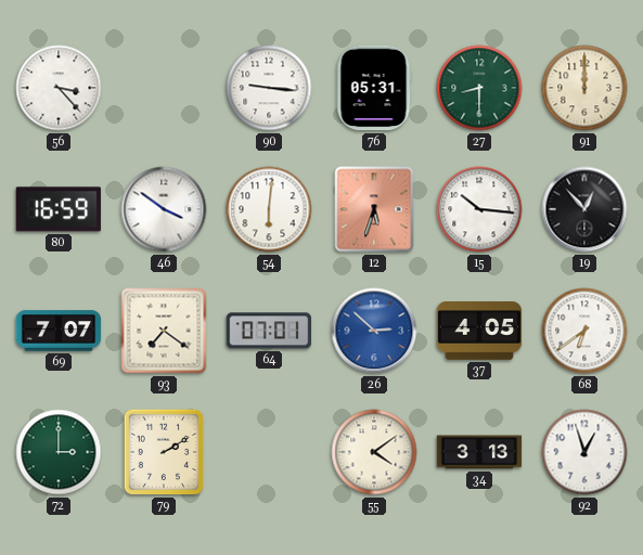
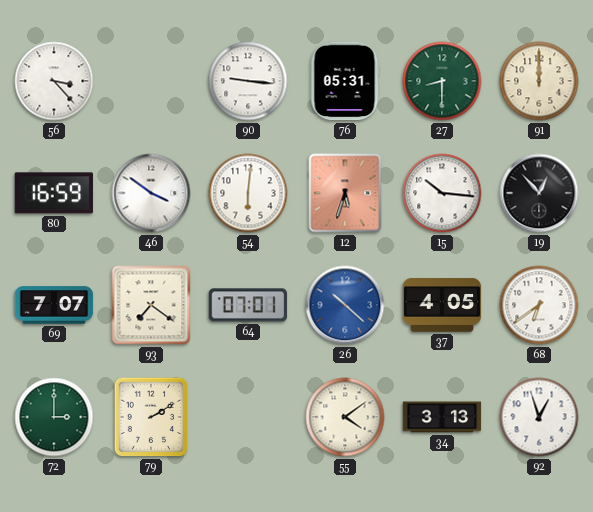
26: 2:52 -> 10:22
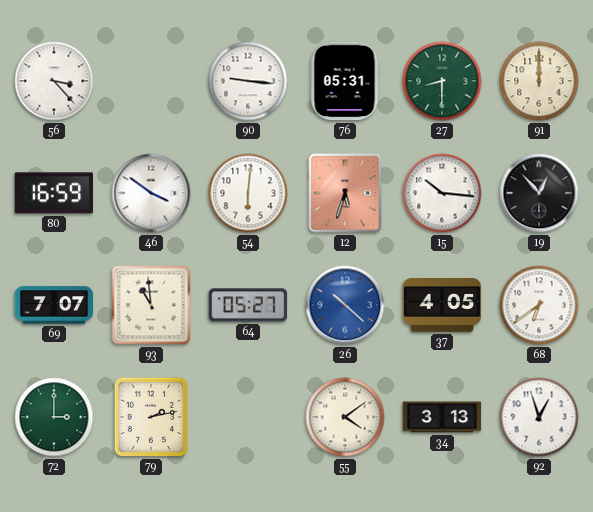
93: 7:21 -> 10:59
64: 07:01 -> 05:27
79: 2:10 -> 2:13
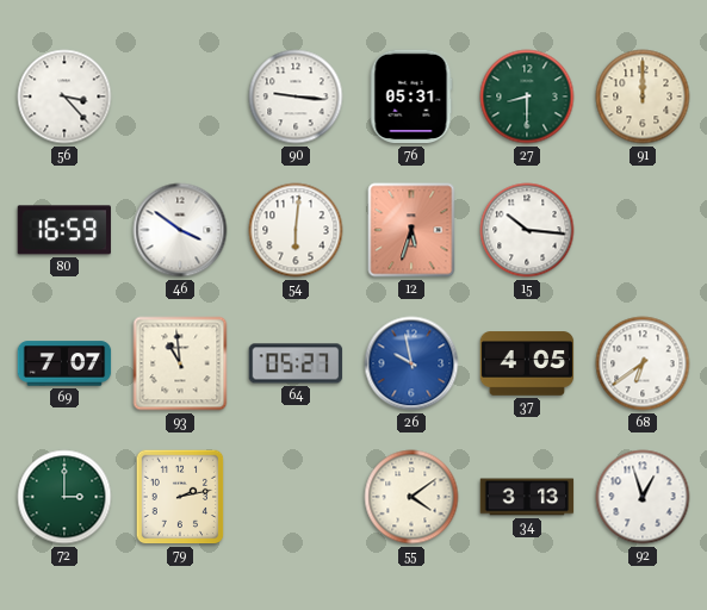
19: 12:53 -> none
26: 10:22 -> 9:58
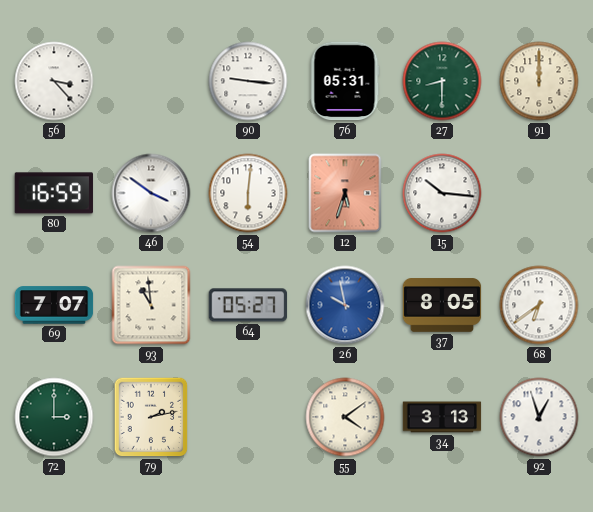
37: 4:05 -> 8:05
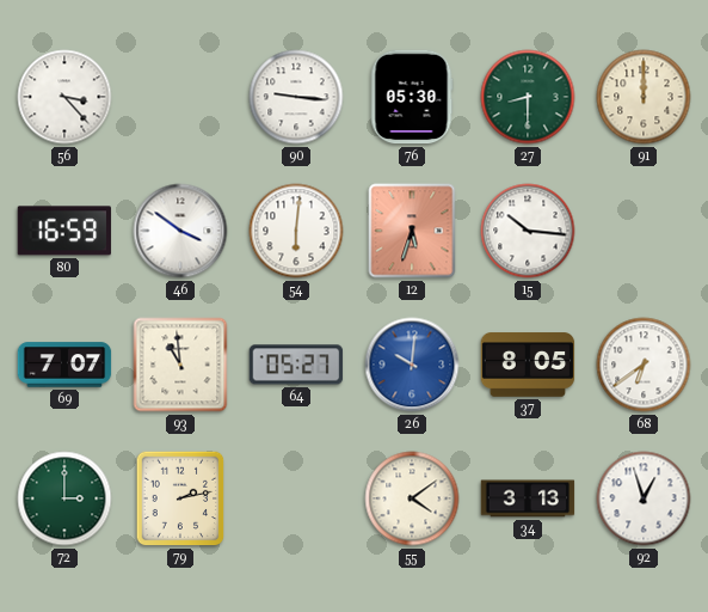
76: 05:31 -> 05:30
26: 9:58 -> 10:01
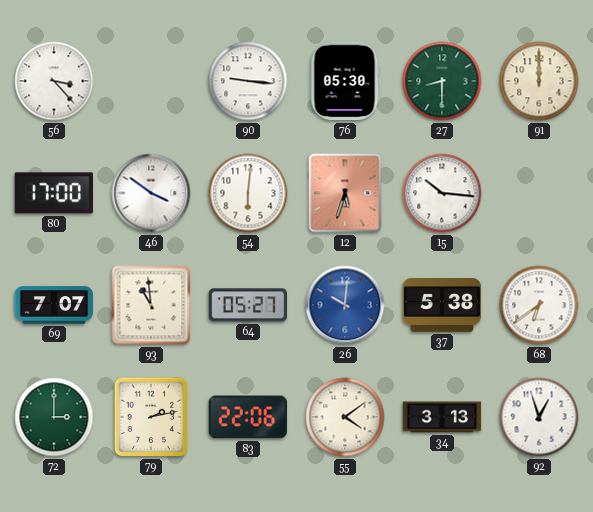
80: 16:59 -> 17:00
37: 8:05 -> 5:38
83: none -> 22:06
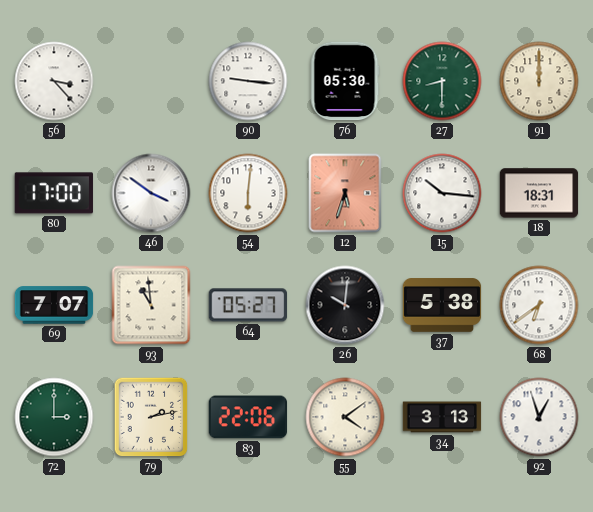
18: none -> 18:31
26 dial: blue -> black
